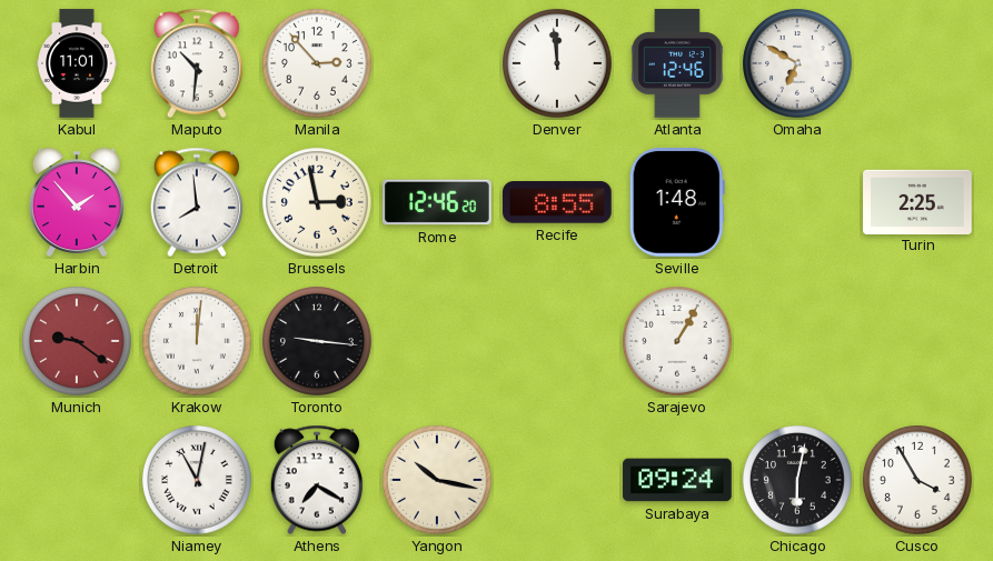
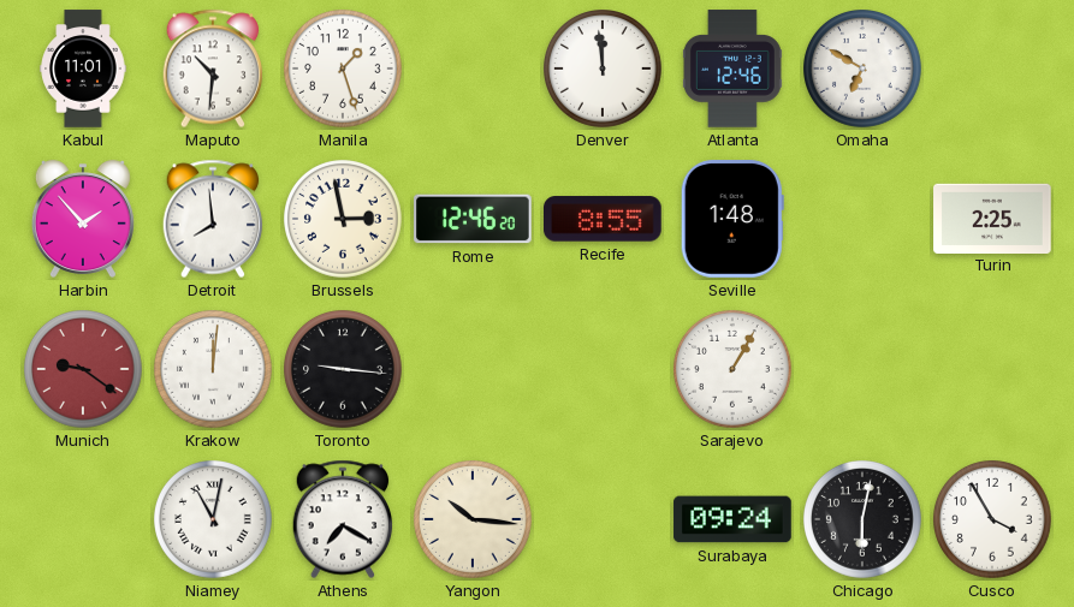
Manila: 2:53 -> 1:27
Yangon: 10:17 -> 10:16
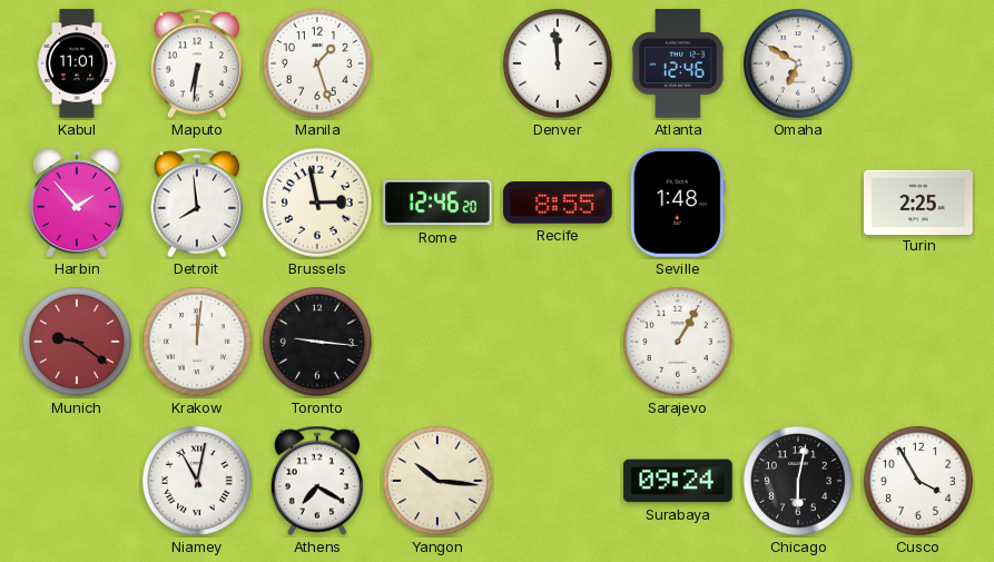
Maputo: 10:31 -> 6:31
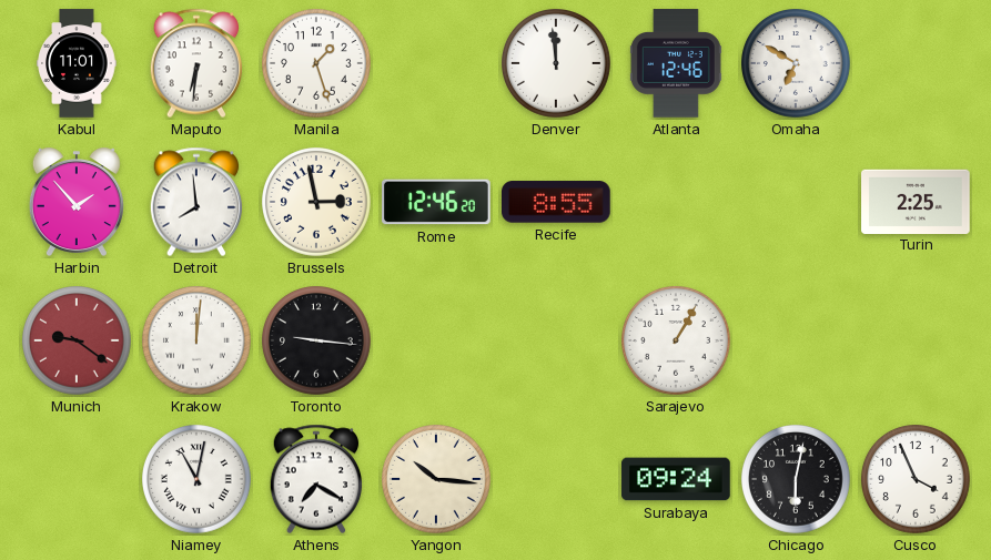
Seville: 1:48 -> none
Cusco: 3:55 -> 3:56
